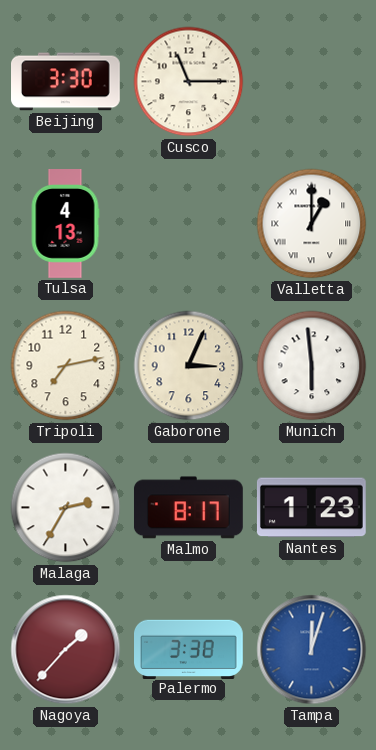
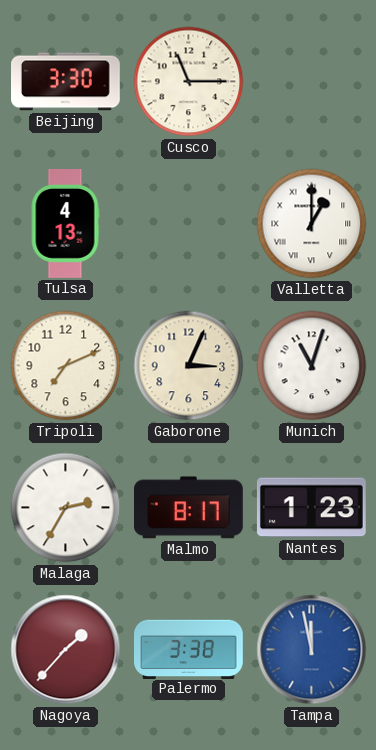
Tripoli: 7:13 -> 7:11
Munich: 5:59 -> 11:03
Tampa: 12:03 -> 11:58
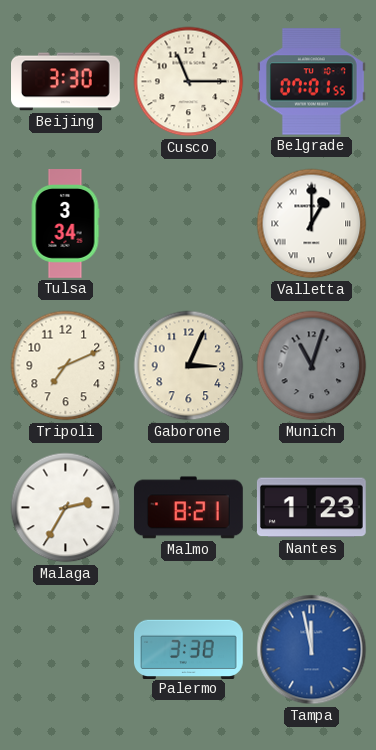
Belgrade: none -> 07:01
Tulsa: 4:13 -> 3:34
Munich dial: white -> grey
Malmo: 8:17 -> 8:21
Nagoya: 1:37 -> none
